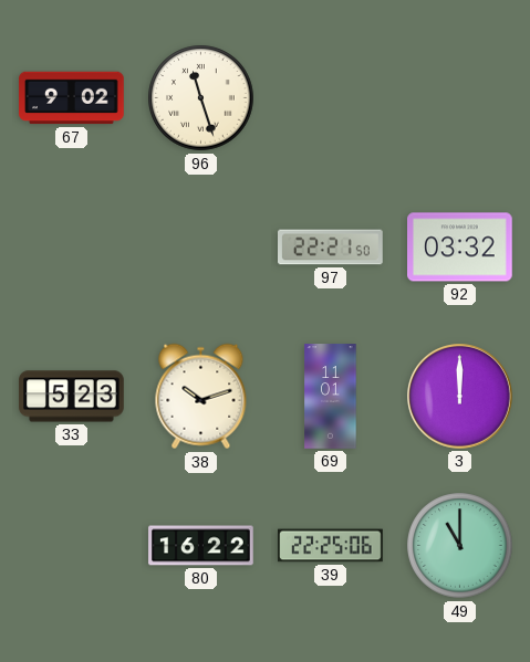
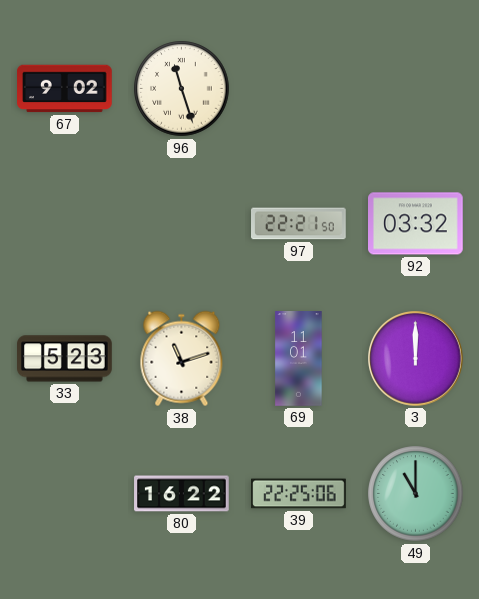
38: 10:12 -> 11:12
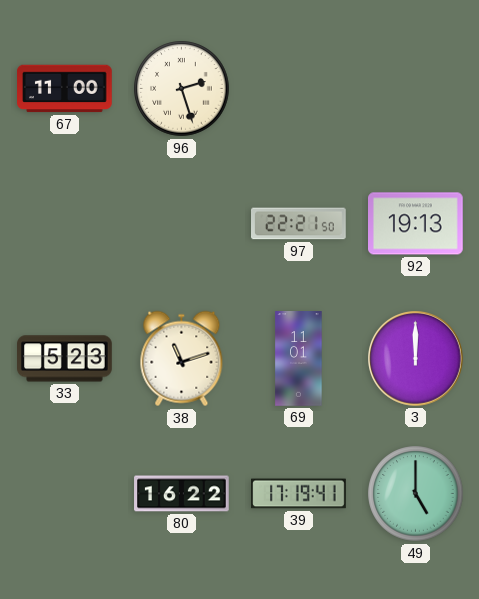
67: 9:02 -> 11:00
96: 11:27 -> 2:27
92: 03:32 -> 19:13
39: 22:25 -> 17:19
49: 11:00 -> 5:00
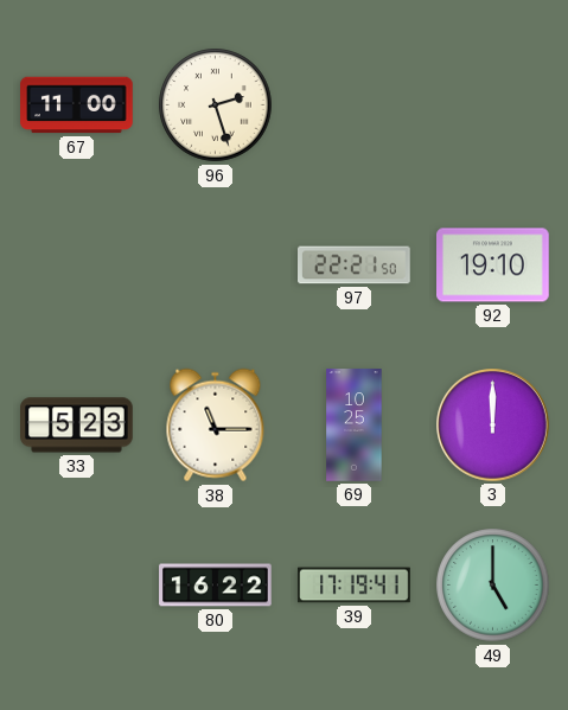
92: 19:13 -> 19:10
38: 11:12 -> 11:15
69: 11:01 -> 10:25
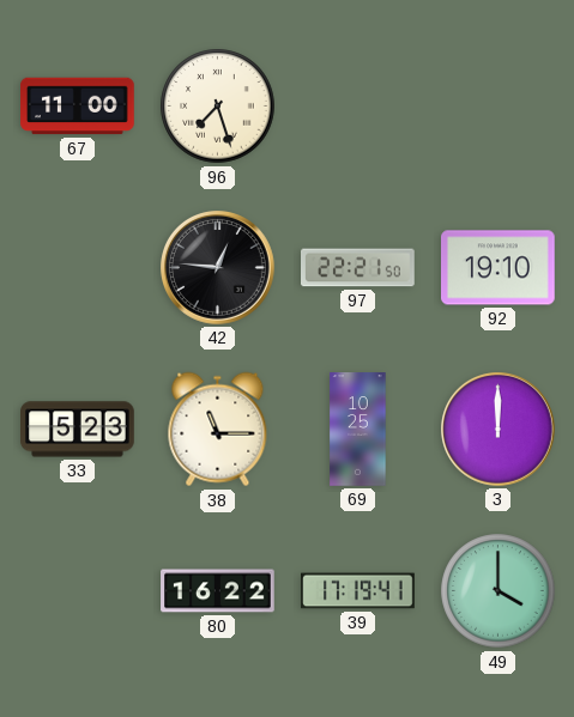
96: 2:27 -> 7:27
42: none -> 12:46
49: 5:00 -> 4:00
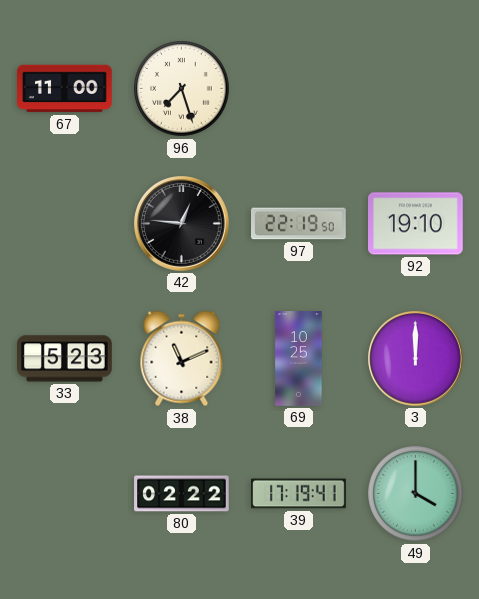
97: 22:21 -> 22:19
38: 11:15 -> 11:11
80: 16:22 -> 02:22
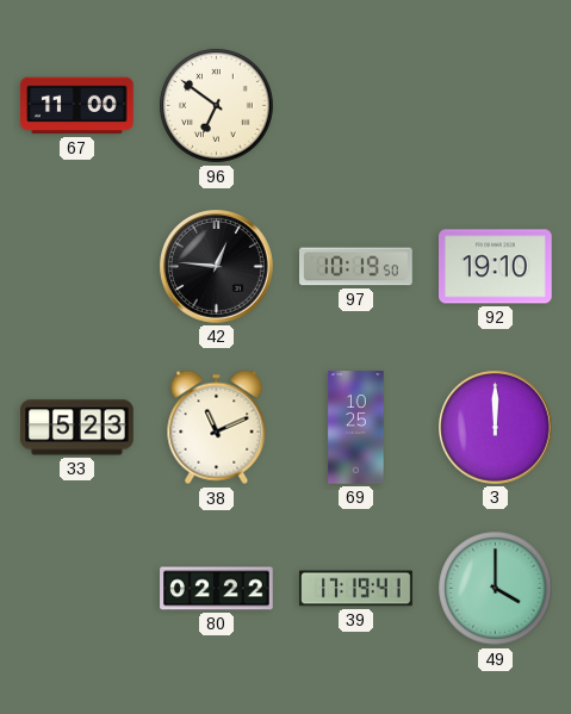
96: 7:27 -> 6:51
97: 22:19 -> 10:19
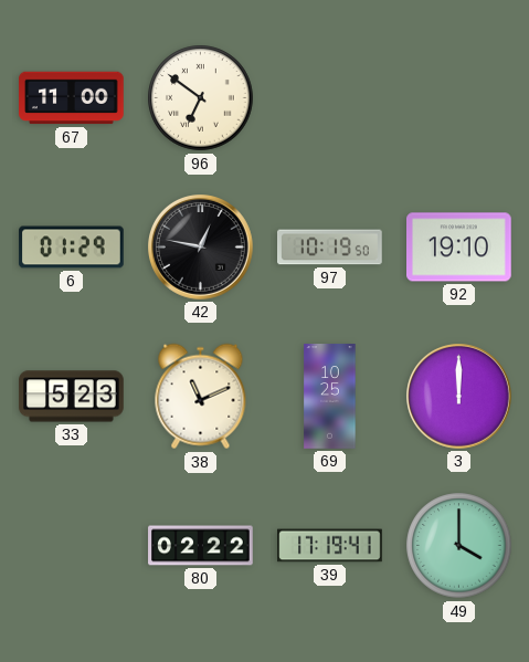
6: none -> 01:29
42: 12:46 -> 12:47
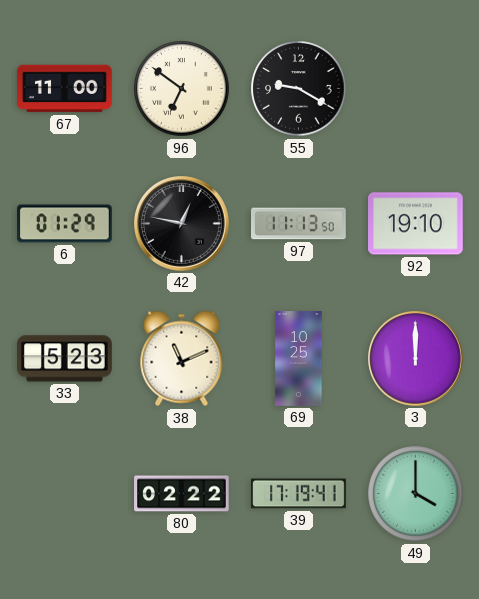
55: none -> 9:20
97: 10:19 -> 11:13
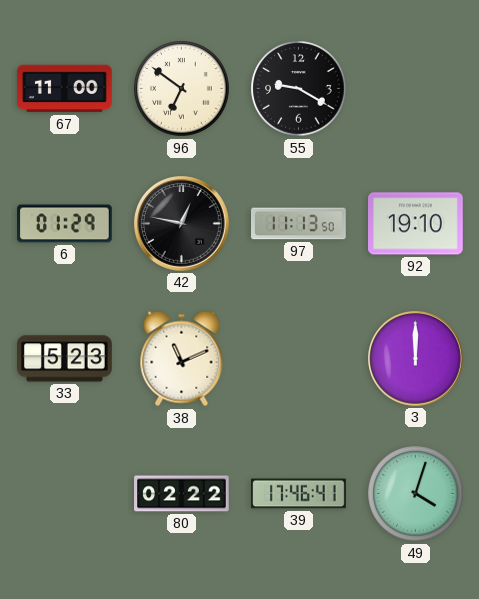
69: 10:25 -> none
39: 17:19 -> 17:46
49: 4:00 -> 4:03
